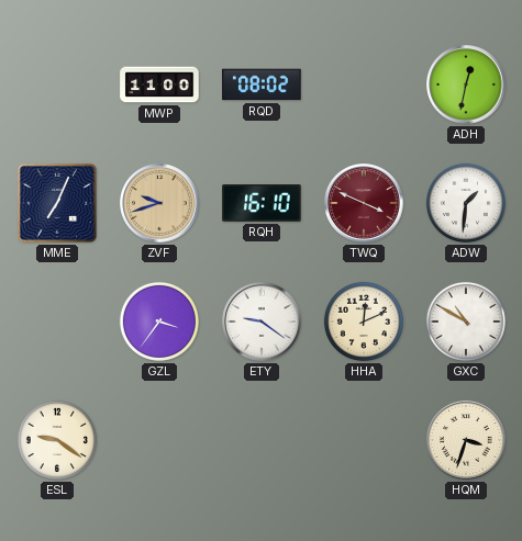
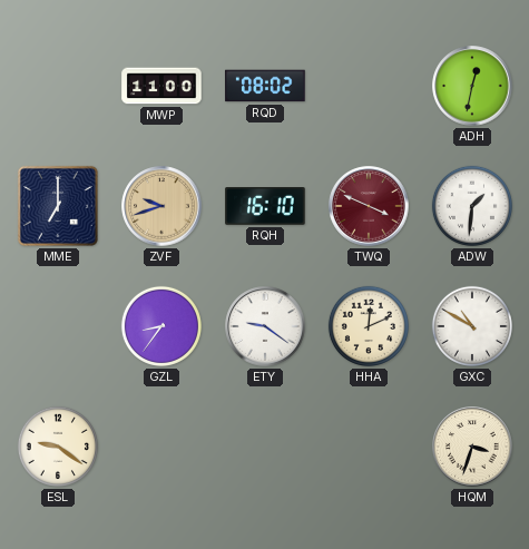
MME: 7:04 -> 7:00
GZL: 3:36 -> 8:36
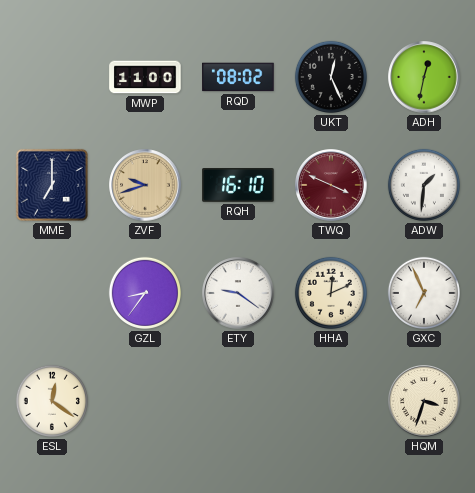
UKT: none -> 12:26
GXC: 10:50 -> 6:56
ESL: 9:21 -> 12:21
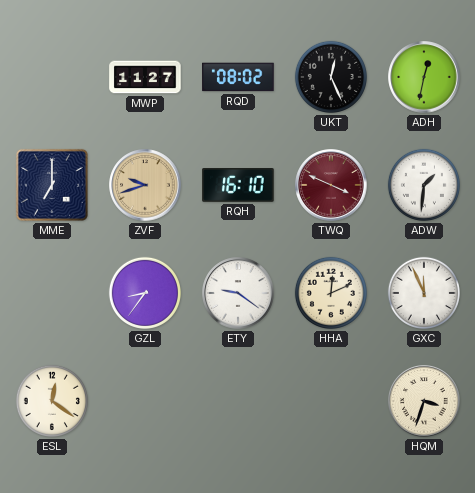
MWP: 11:00 -> 11:27
GXC: 6:56 -> 11:56
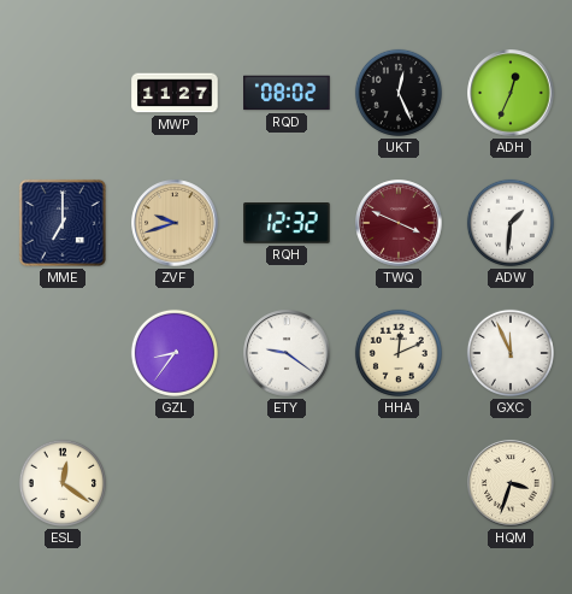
ADH: 12:32 -> 12:34
RQH: 16:10 -> 12:32
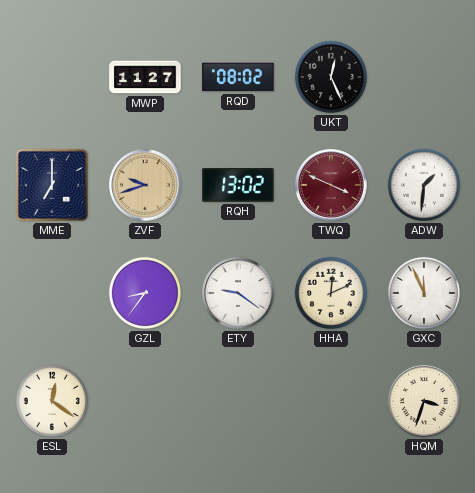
ADH: 12:34 -> none
RQH: 12:32 -> 13:02
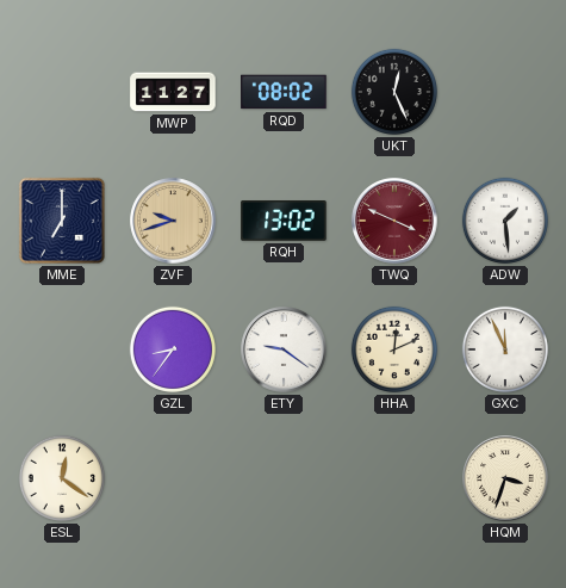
ADW: 1:31 -> 1:29
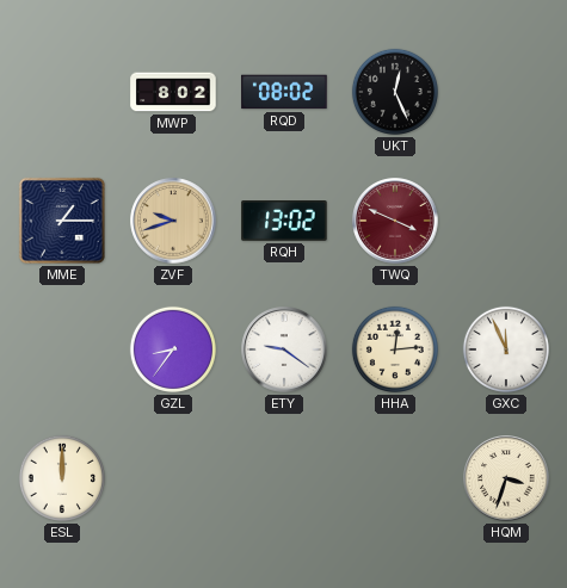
MWP: 11:27 -> 8:02
MME: 7:00 -> 1:15
ADW: 1:29 -> none
HHA: 12:11 -> 12:14
ESL: 12:21 -> 12:00
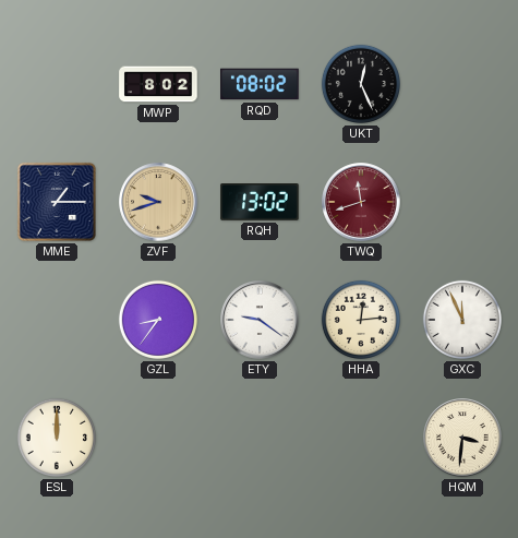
TWQ: 3:49 -> 11:42
HQM: 3:33 -> 3:31
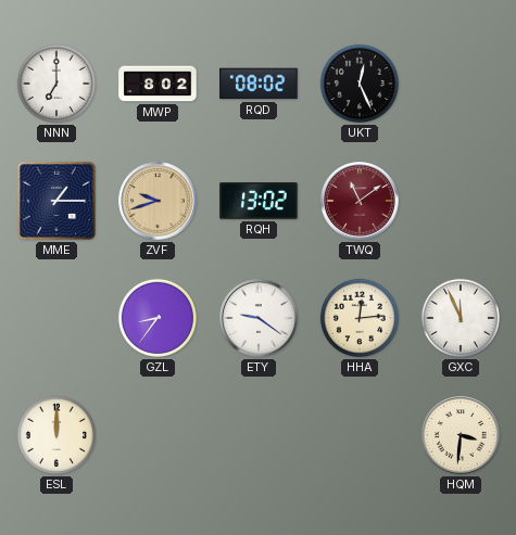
NNN: none -> 7:00
TWQ: 11:42 -> 11:09
